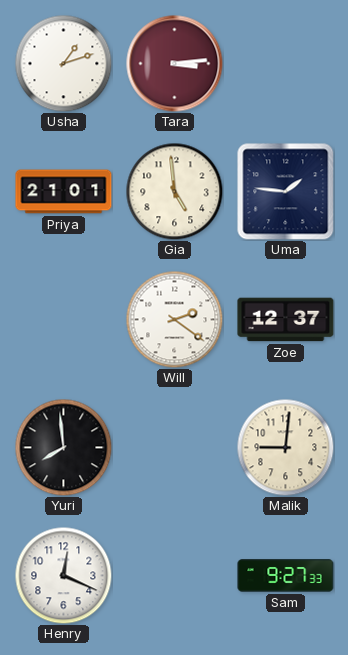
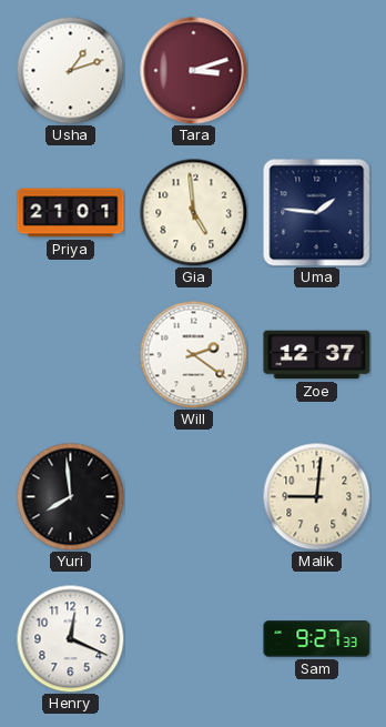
Tara: 3:14 -> 3:12
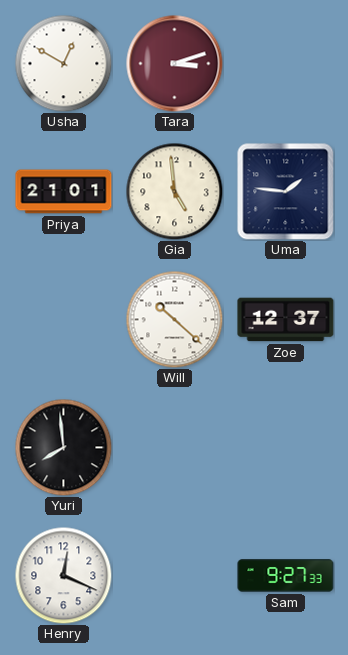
Usha: 1:12 -> 12:50
Will: 2:21 -> 10:22
Malik: 9:01 -> none
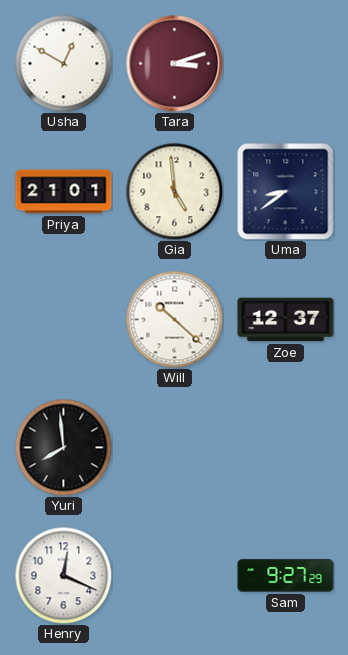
Uma: 1:46 -> 8:39
Sam: 9:27:33 -> 9:27:29
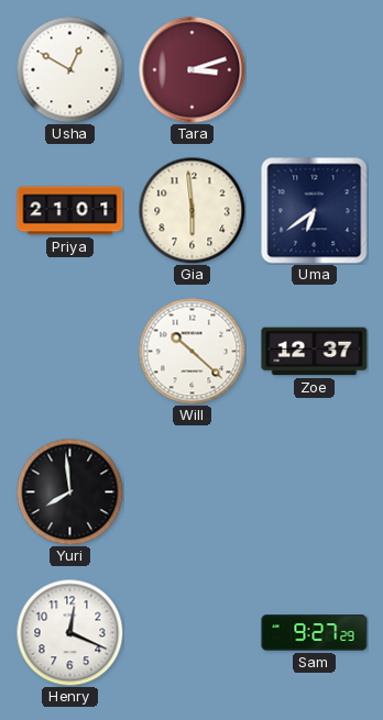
Gia: 4:59 -> 5:59
Uma: 8:39 -> 6:39
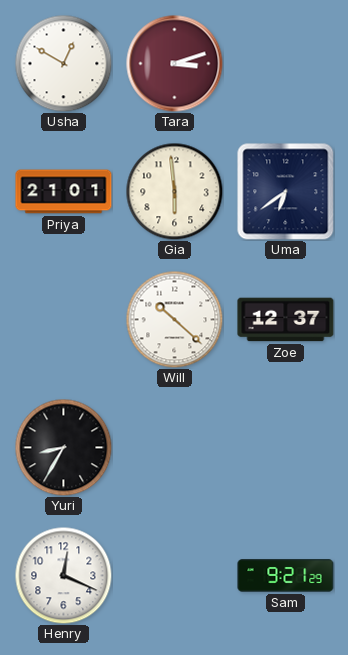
Yuri: 7:59 -> 8:35
Sam: 9:27 -> 9:21
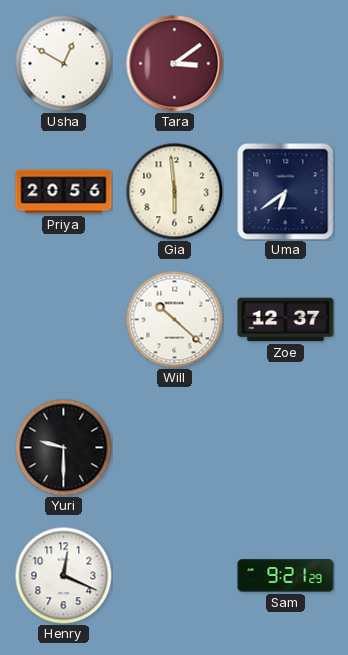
Tara: 3:12 -> 3:09
Priya: 21:01 -> 20:56
Yuri: 8:35 -> 9:30
